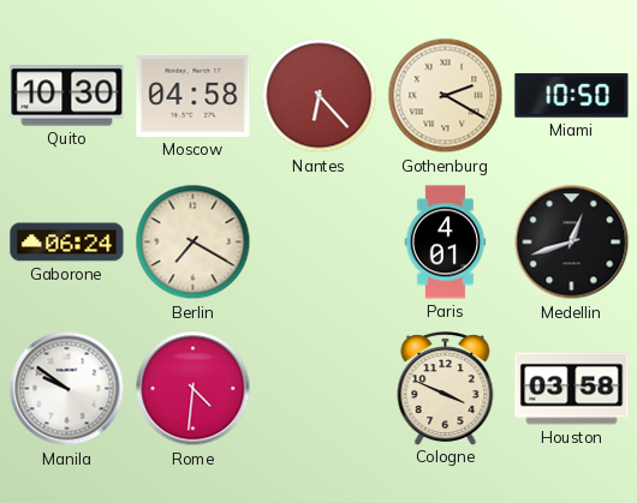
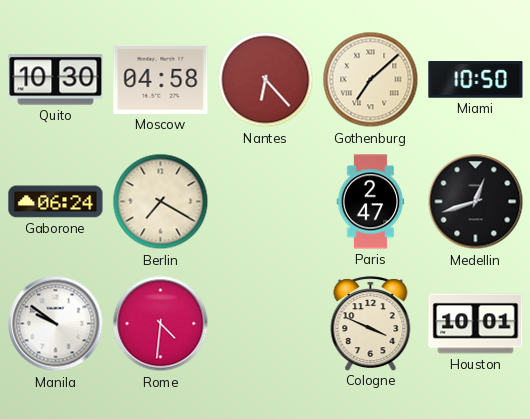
Gothenburg: 2:20 -> 7:08
Paris: 4:01 -> 2:47
Houston: 03:58 -> 10:01
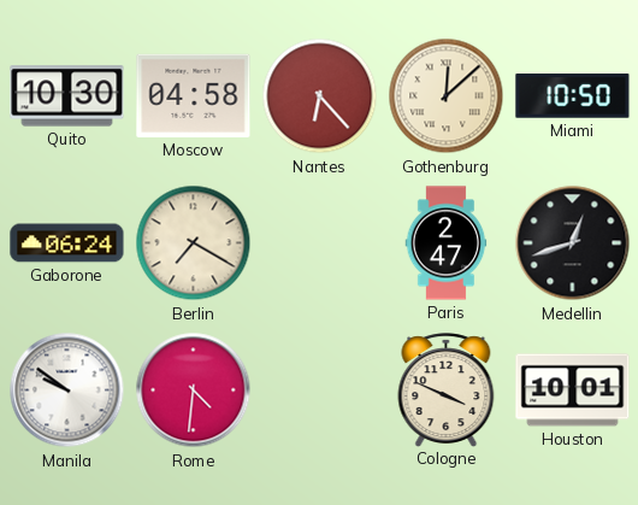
Gothenburg: 7:08 -> 12:08
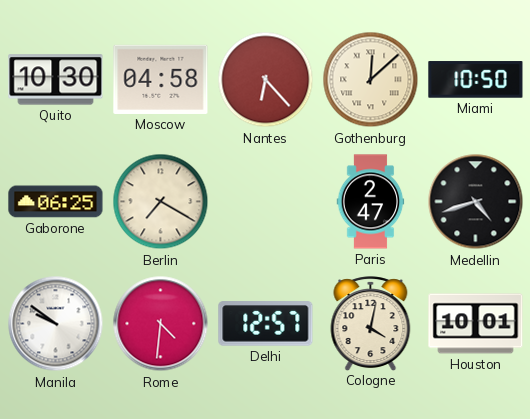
Gaborone: 06:24 -> 06:25
Medellin: 12:42 -> 4:42
Delhi: none -> 12:57
Cologne: 3:49 -> 4:02
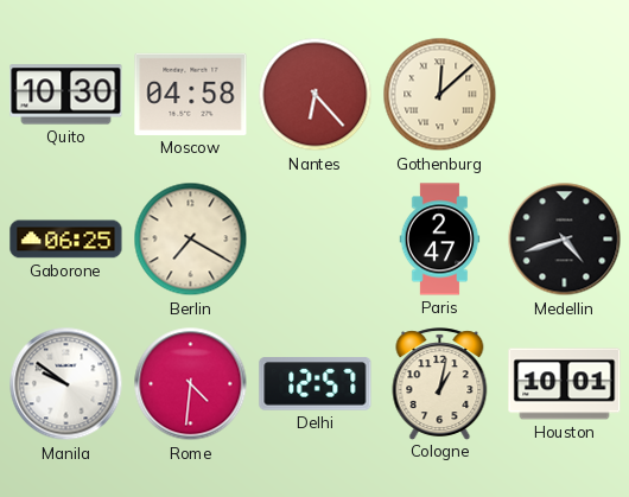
Miami: 10:50 -> none
Cologne: 4:02 -> 1:02
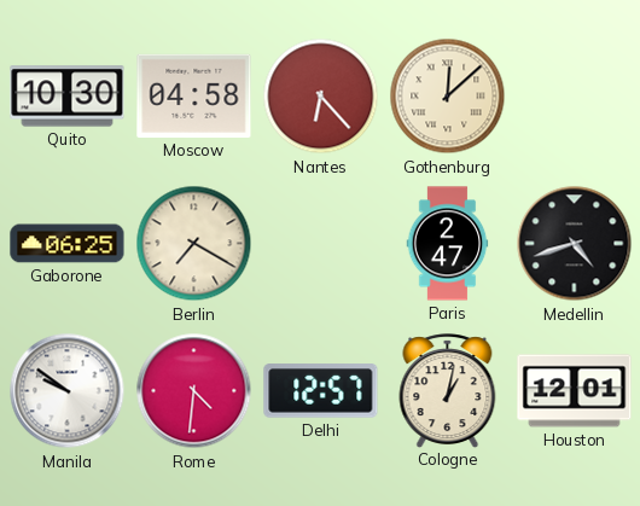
Houston: 10:01 -> 12:01
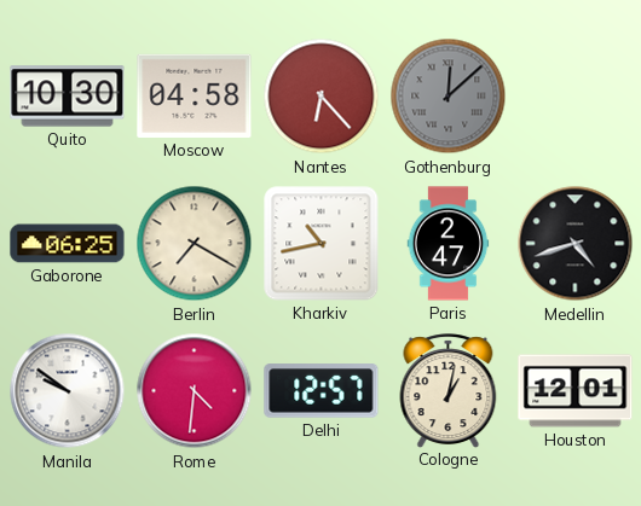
Gothenburg dial: cream -> grey
Kharkiv: none -> 10:43
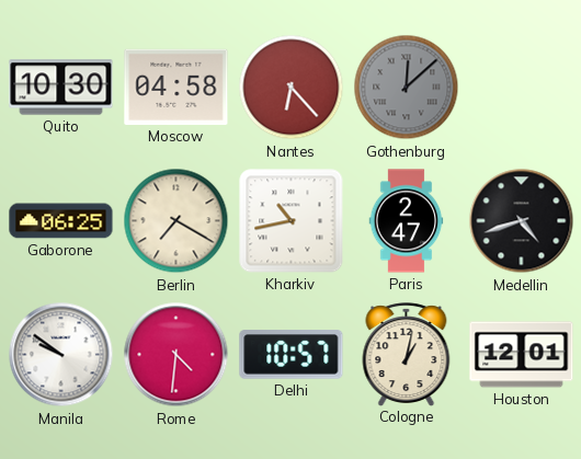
Delhi: 12:57 -> 10:57
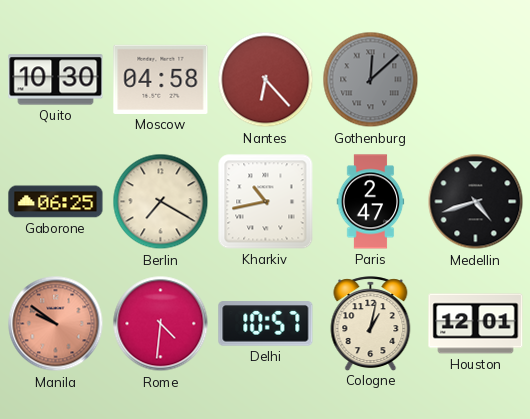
Manila dial: white -> salmon
